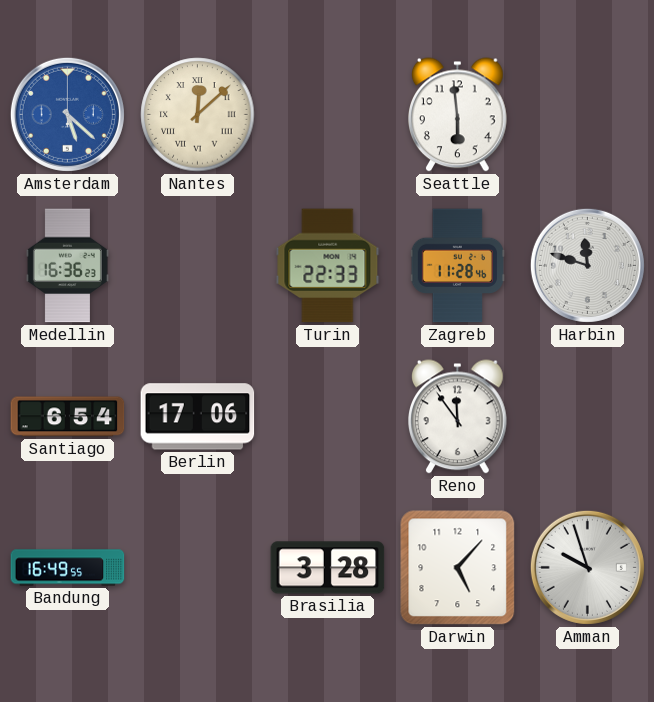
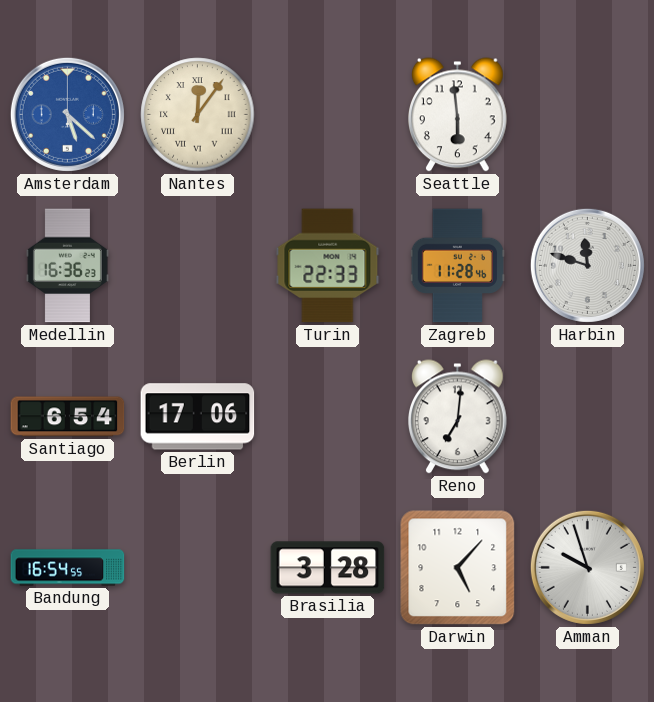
Nantes: 12:08 -> 12:06
Reno: 11:54 -> 7:01
Bandung: 16:49 -> 16:54
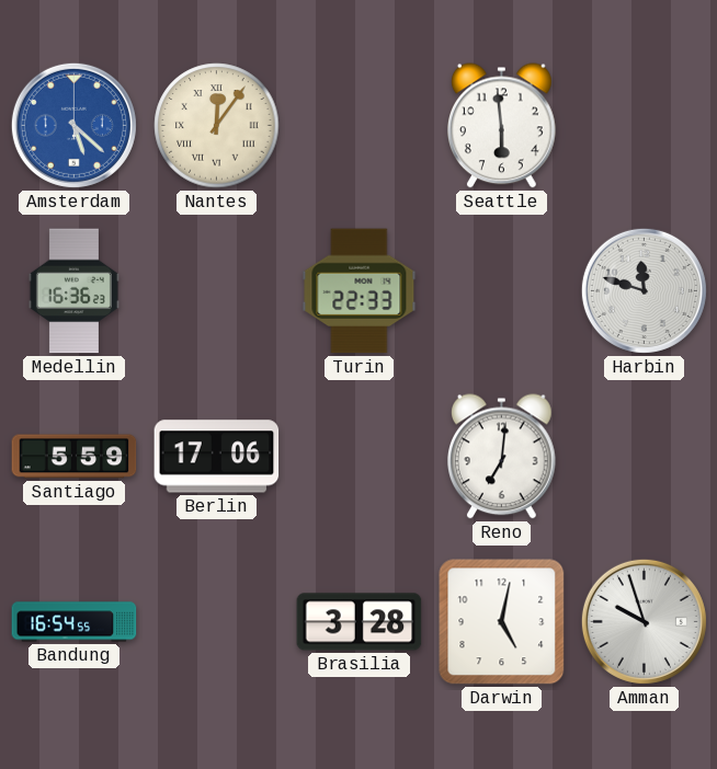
Zagreb: 11:28 -> none
Santiago: 6:54 -> 5:59
Darwin: 5:07 -> 5:02
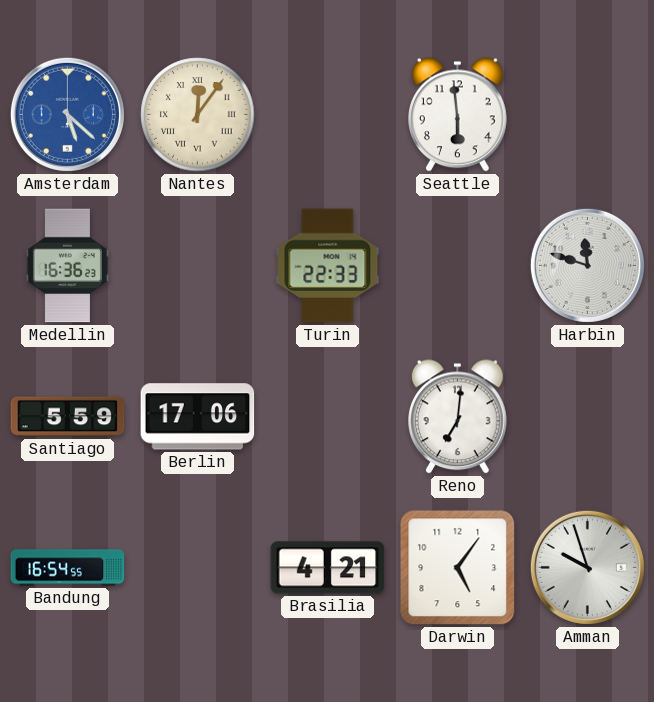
Brasilia: 3:28 -> 4:21
Darwin: 5:02 -> 5:06
